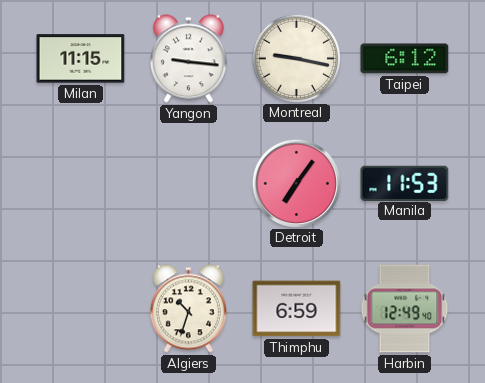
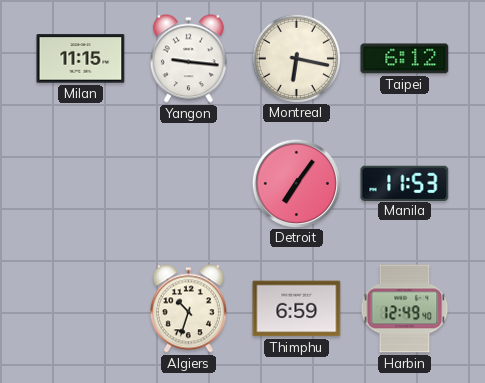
Montreal: 9:17 -> 6:17
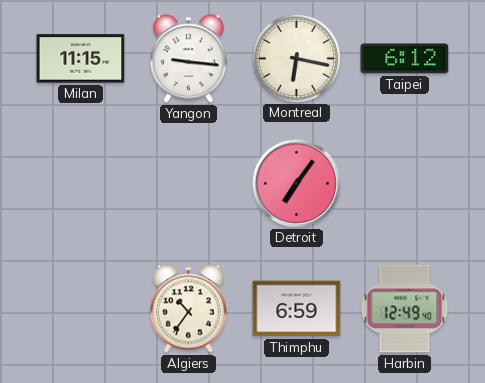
Manila: 11:53 -> none
Algiers: 10:33 -> 10:36
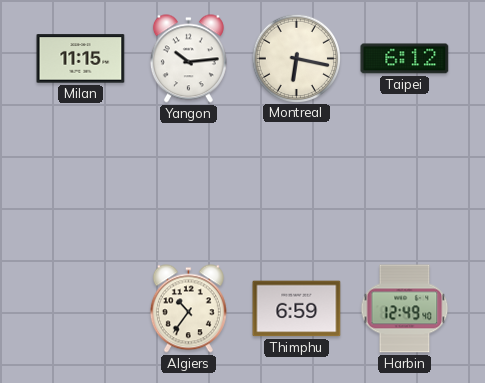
Yangon: 9:16 -> 10:14
Detroit: 7:06 -> none
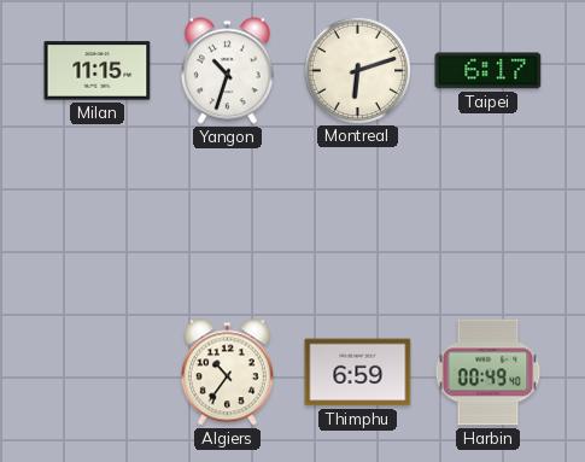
Yangon: 10:14 -> 10:33
Montreal: 6:17 -> 6:12
Taipei: 6:12 -> 6:17
Harbin: 12:49 -> 00:49
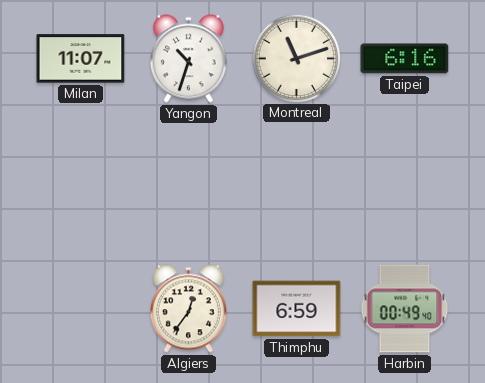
Milan: 11:15 -> 11:07
Montreal: 6:12 -> 11:12
Taipei: 6:17 -> 6:16
Algiers: 10:36 -> 12:36
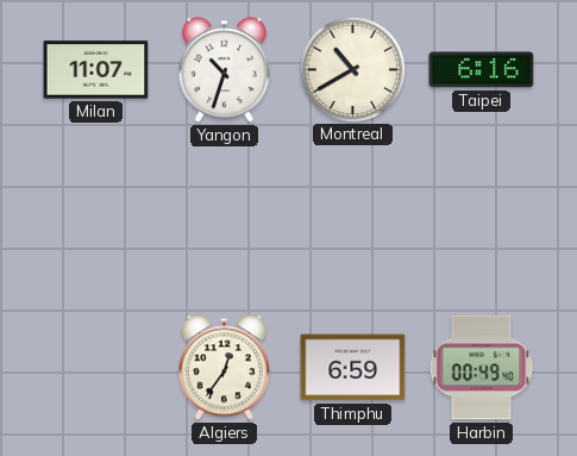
Montreal: 11:12 -> 10:40
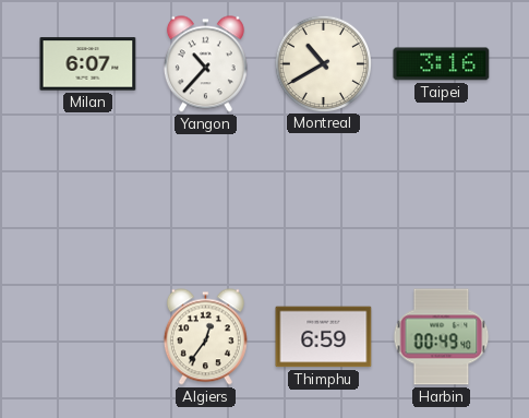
Milan: 11:07 -> 6:07
Yangon: 10:33 -> 10:37
Taipei: 6:16 -> 3:16
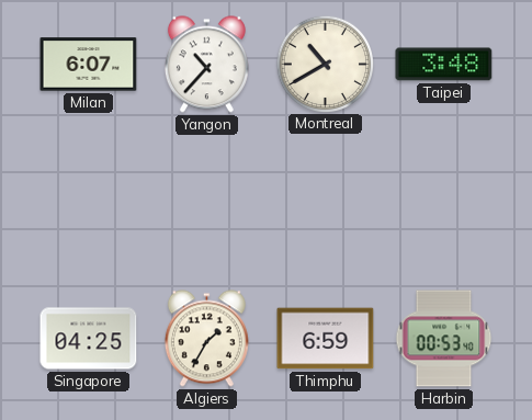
Taipei: 3:16 -> 3:48
Singapore: none -> 04:25
Algiers: 12:36 -> 1:35
Harbin: 00:49 -> 00:53
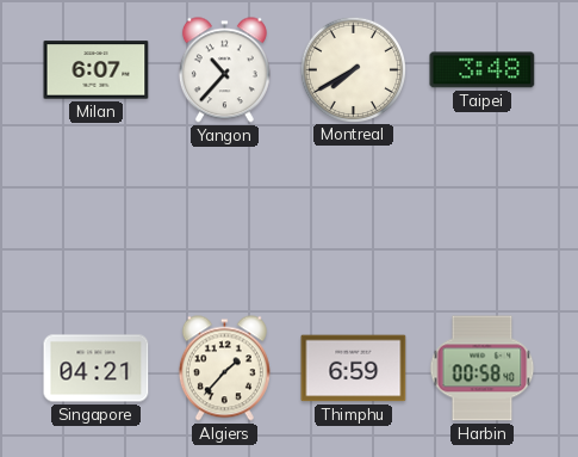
Montreal: 10:40 -> 7:40
Singapore: 04:25 -> 04:21
Algiers: 1:35 -> 1:37
Harbin: 00:53 -> 00:58
